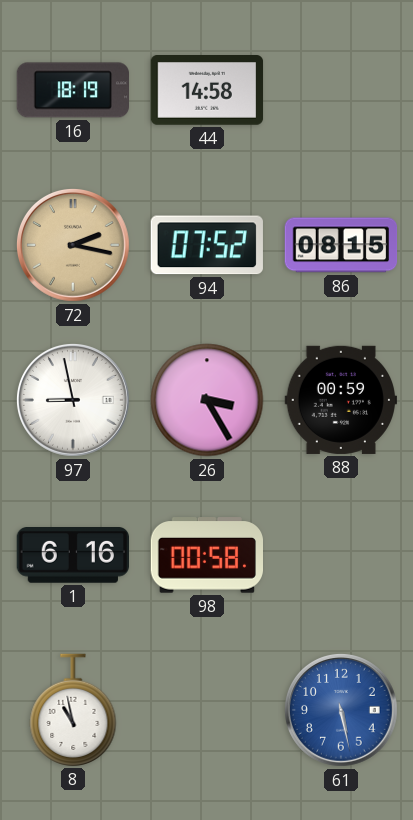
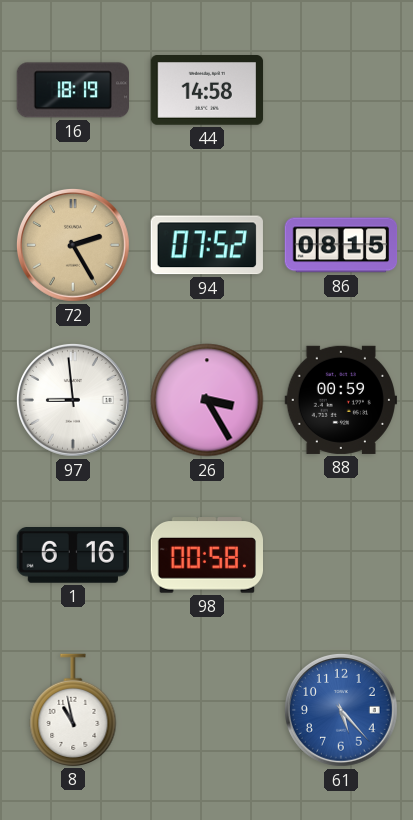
72: 2:17 -> 2:25
97: 8:58 -> 8:59
61: 5:28 -> 5:23
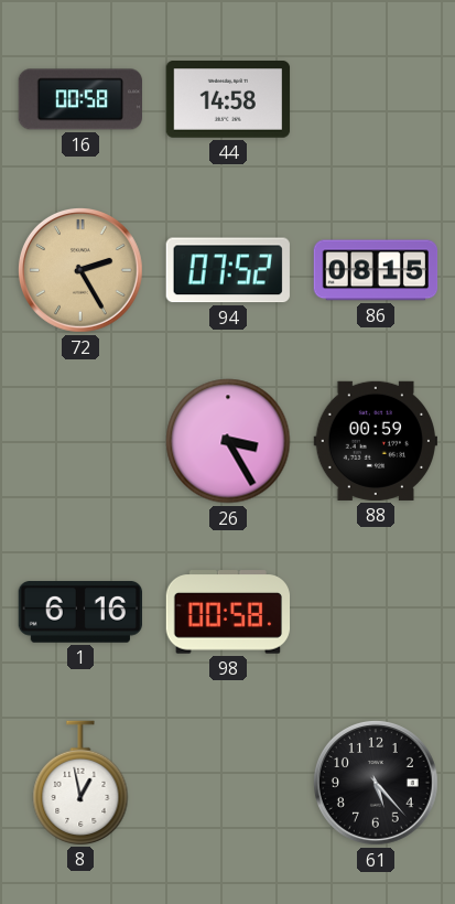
16: 18:19 -> 00:58
97: 8:59 -> none
8: 10:58 -> 12:58
61 dial: blue -> black
